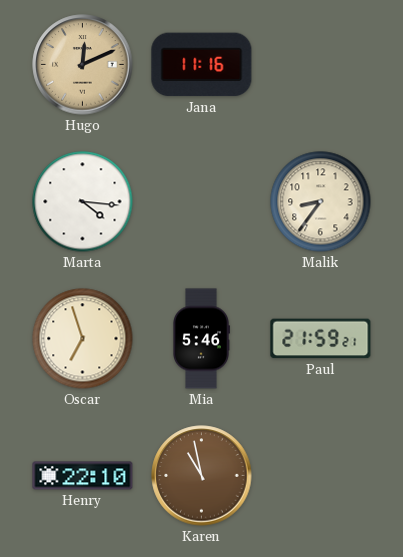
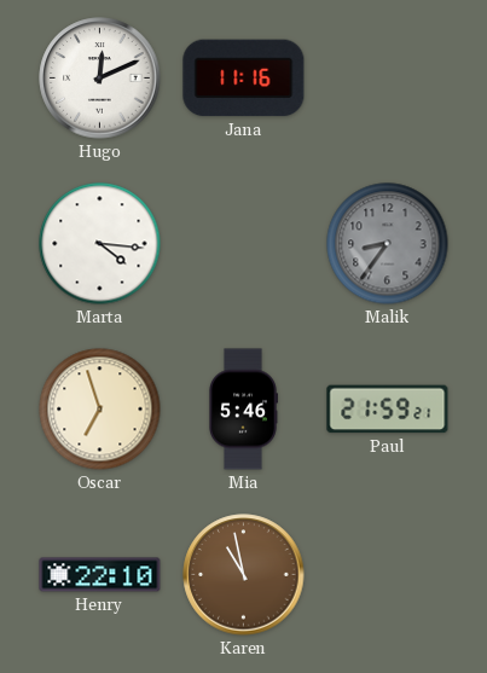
Hugo dial: champagne -> white
Malik dial: cream -> grey
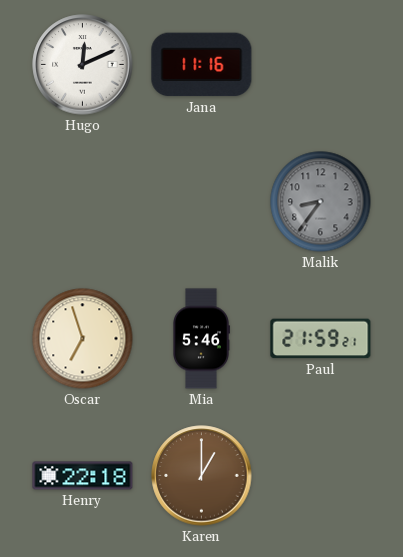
Marta: 4:16 -> none
Henry: 22:10 -> 22:18
Karen: 10:58 -> 1:00
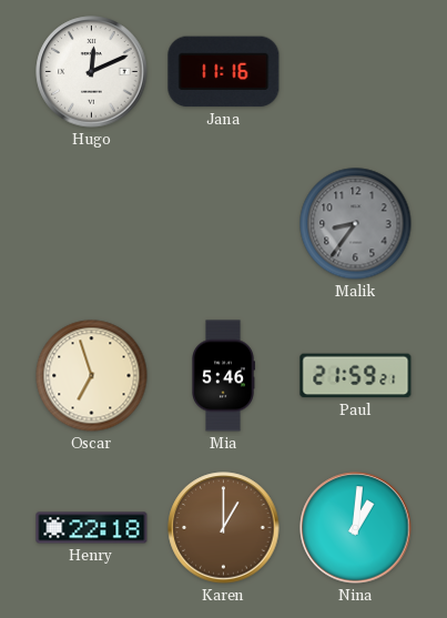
Nina: none -> 1:01
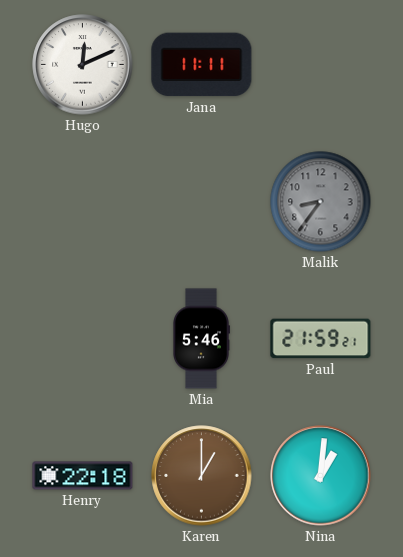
Jana: 11:16 -> 11:11
Oscar: 6:57 -> none
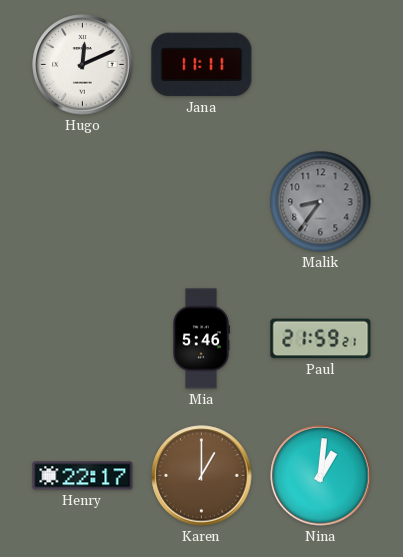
Henry: 22:18 -> 22:17
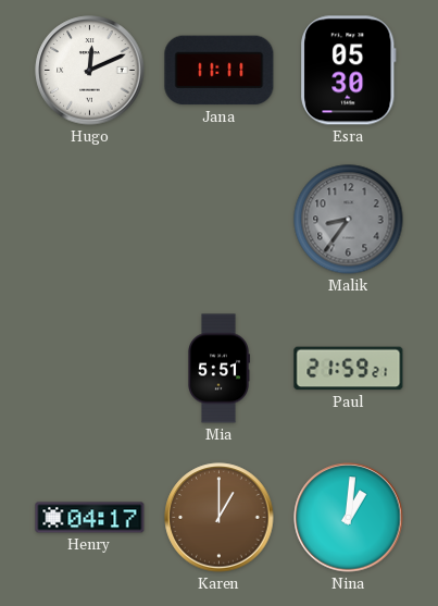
Esra: none -> 05:30
Mia: 5:46 -> 5:51
Henry: 22:17 -> 04:17
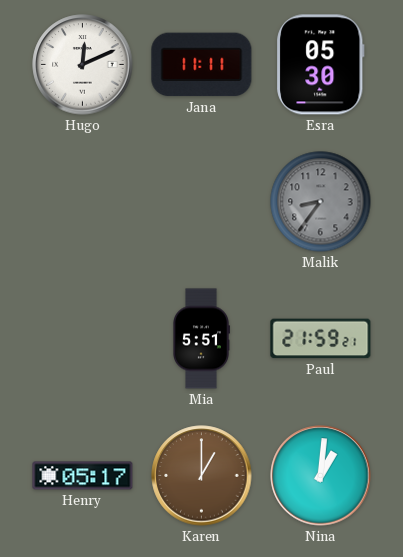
Henry: 04:17 -> 05:17
